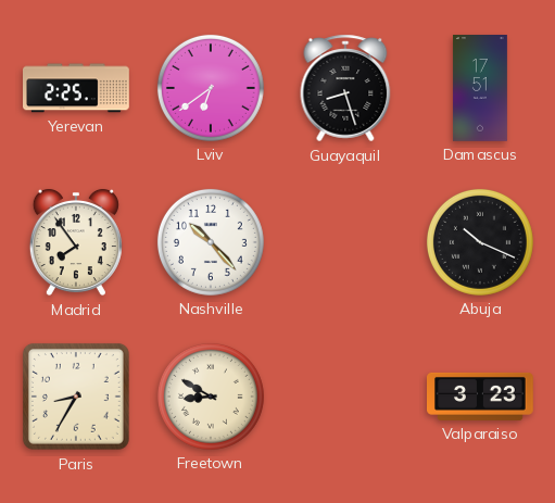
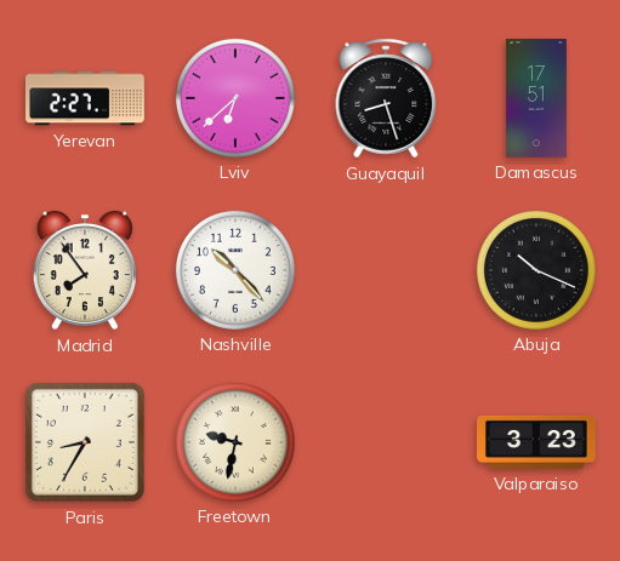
Yerevan: 2:25 -> 2:27
Lviv: 6:39 -> 6:38
Freetown: 8:50 -> 9:32
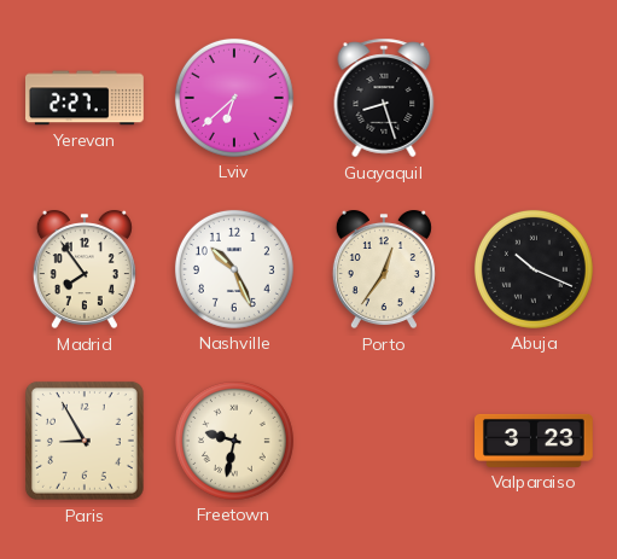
Damascus: 17:51 -> none
Nashville: 10:23 -> 10:26
Porto: none -> 12:36
Paris: 8:35 -> 8:55
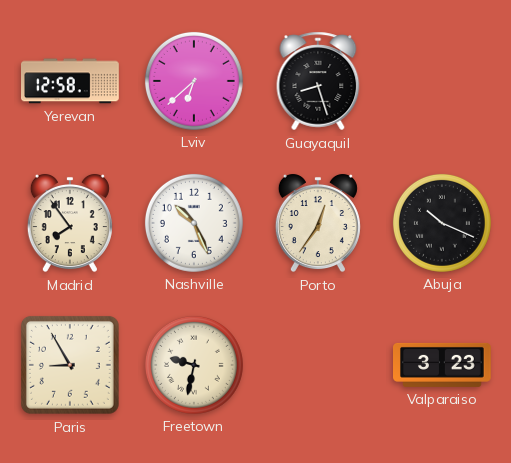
Yerevan: 2:27 -> 12:58
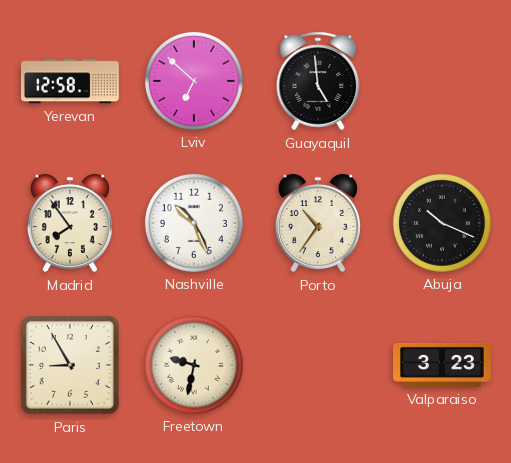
Lviv: 6:38 -> 6:52
Guayaquil: 8:27 -> 4:59
Porto: 12:36 -> 10:36
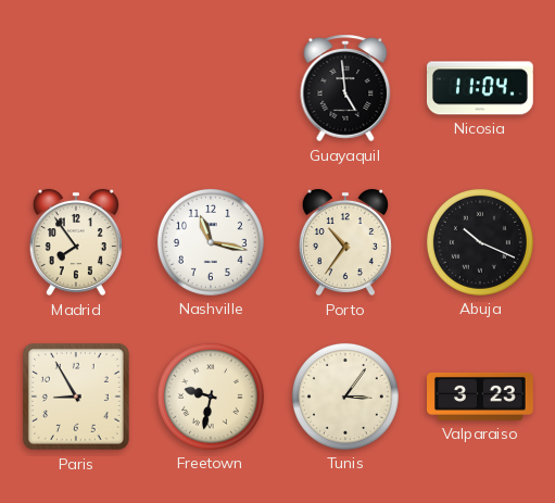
Yerevan: 12:58 -> none
Lviv: 6:52 -> none
Nicosia: none -> 11:04
Nashville: 10:26 -> 11:17
Tunis: none -> 3:06
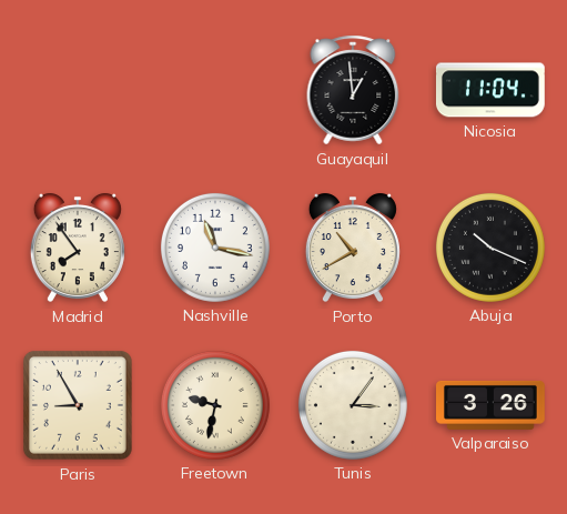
Guayaquil: 4:59 -> 12:59
Porto: 10:36 -> 10:40
Valparaiso: 3:23 -> 3:26
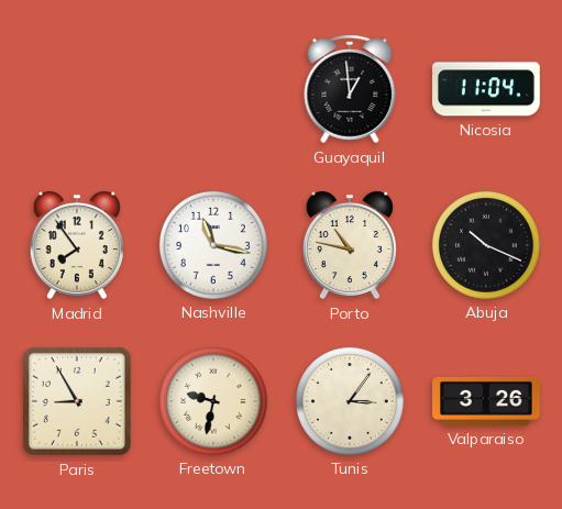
Porto: 10:40 -> 10:47
